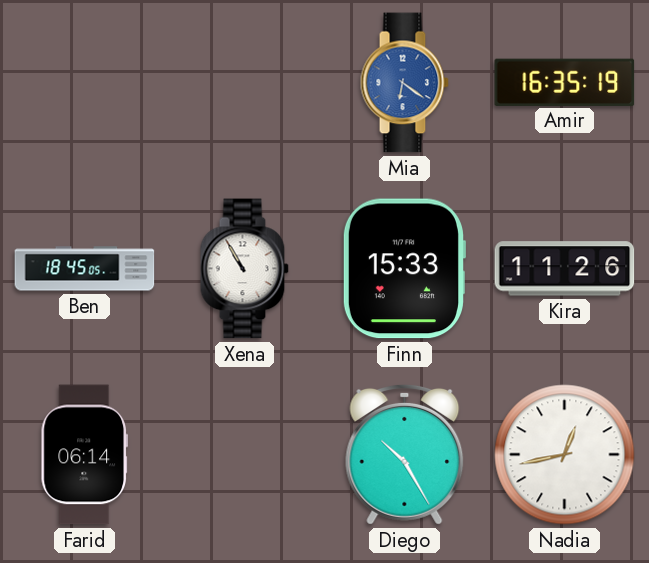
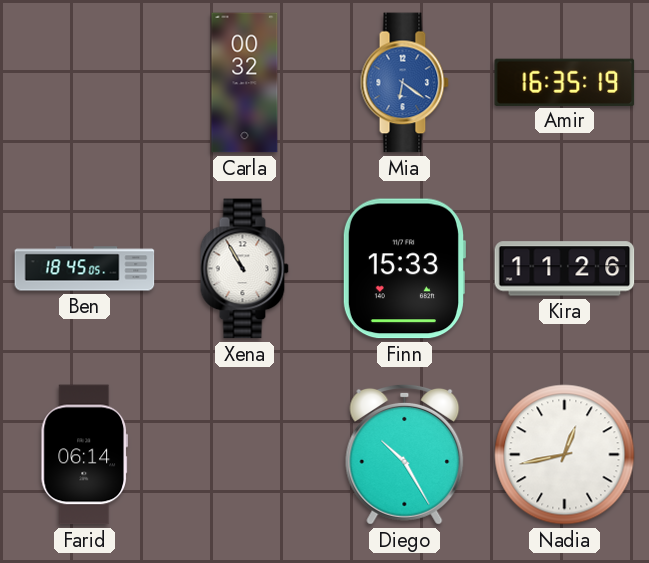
Carla: none -> 00:32
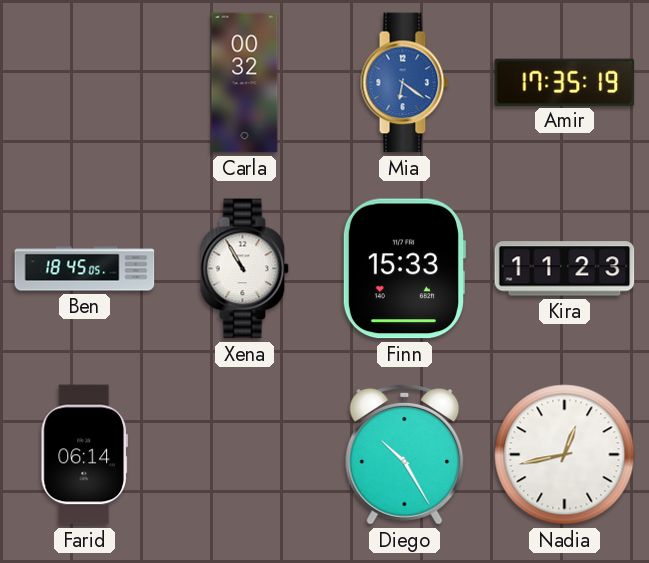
Amir: 16:35 -> 17:35
Kira: 11:26 -> 11:23
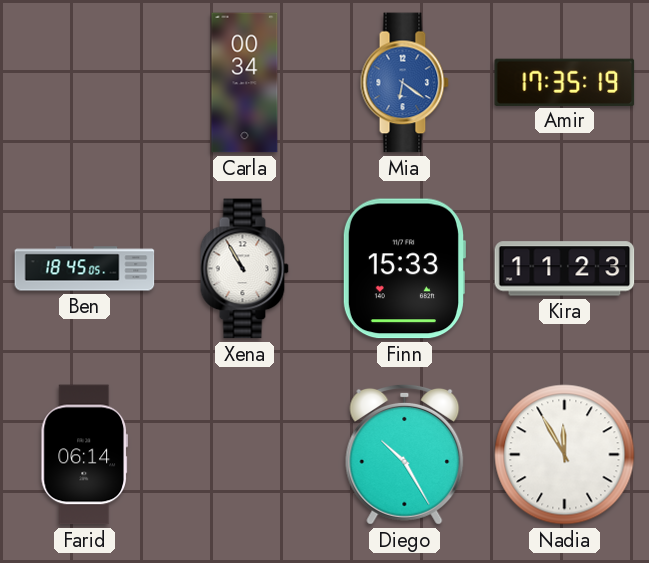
Carla: 00:32 -> 00:34
Nadia: 12:43 -> 11:55
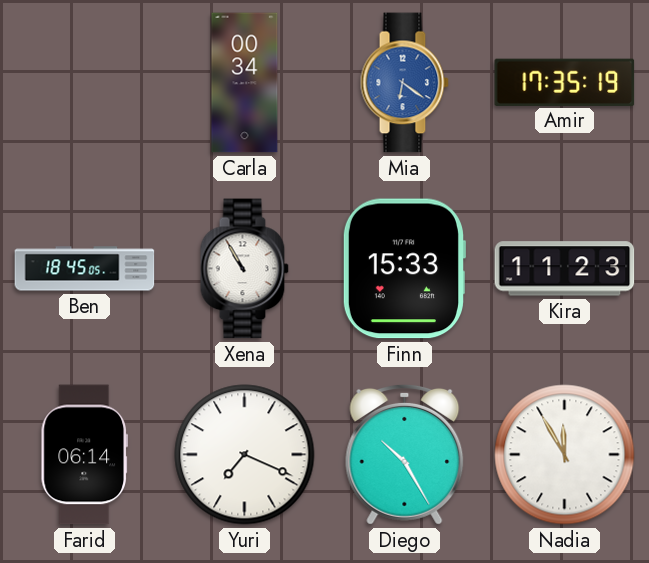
Yuri: none -> 7:19
